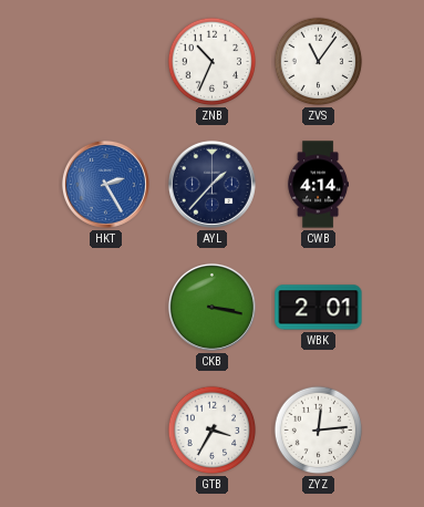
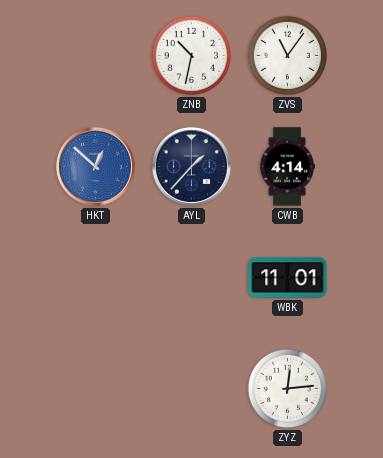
ZNB: 10:34 -> 10:32
HKT: 2:25 -> 12:52
CKB: 3:17 -> none
WBK: 2:01 -> 11:01
GTB: 3:35 -> none
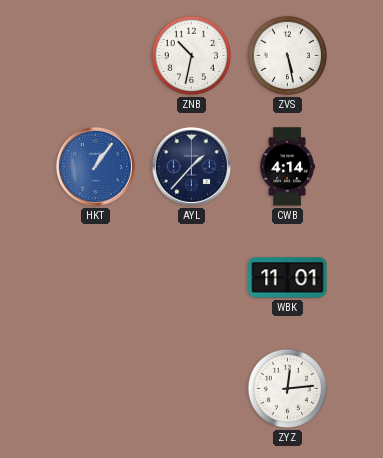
ZVS: 11:06 -> 5:28
HKT: 12:52 -> 1:06
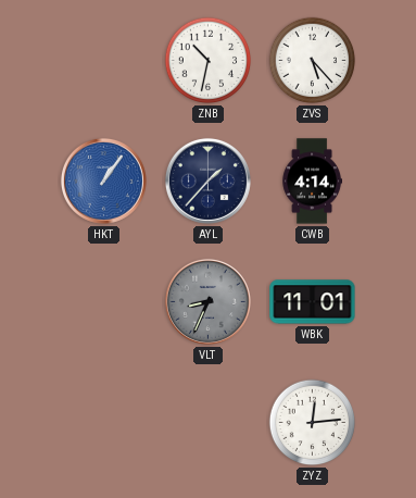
ZVS: 5:28 -> 5:23
VLT: none -> 8:34
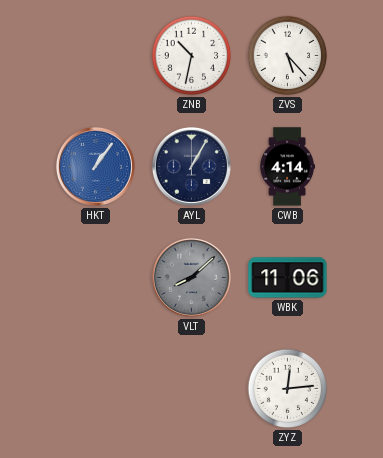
AYL: 1:37 -> 1:05
VLT: 8:34 -> 8:08
WBK: 11:01 -> 11:06
